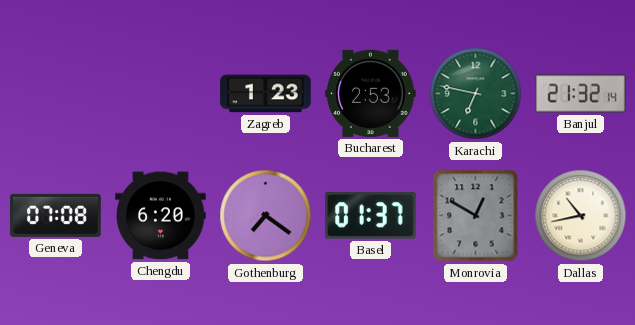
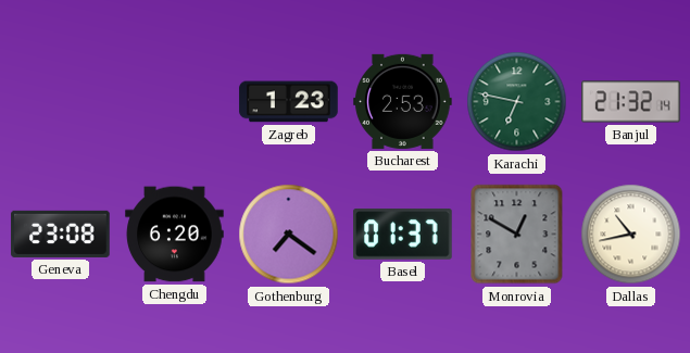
Geneva: 07:08 -> 23:08
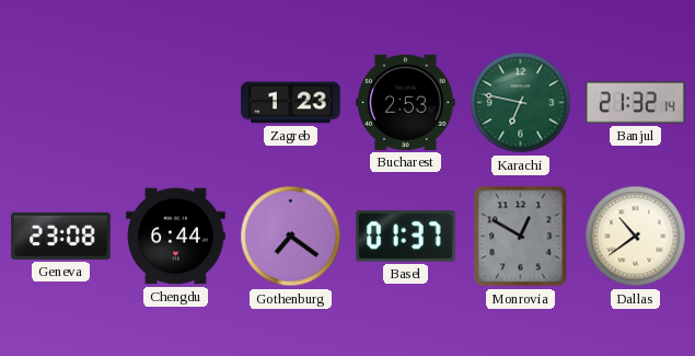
Chengdu: 6:20 -> 6:44
Dallas: 10:43 -> 10:39
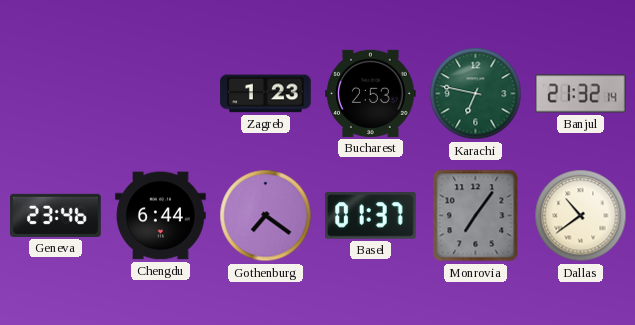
Geneva: 23:08 -> 23:46
Monrovia: 12:50 -> 7:06
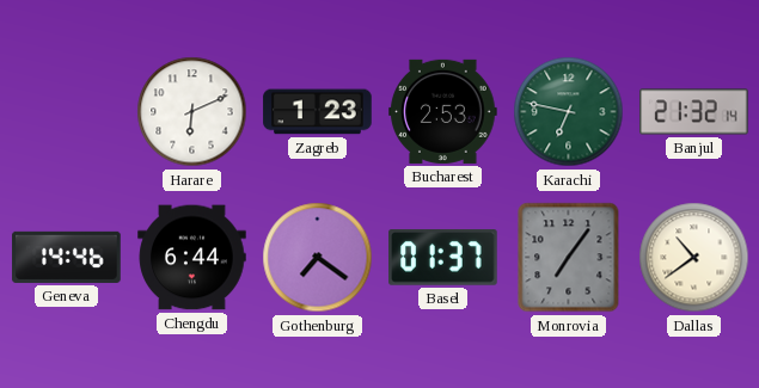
Harare: none -> 6:11
Geneva: 23:46 -> 14:46
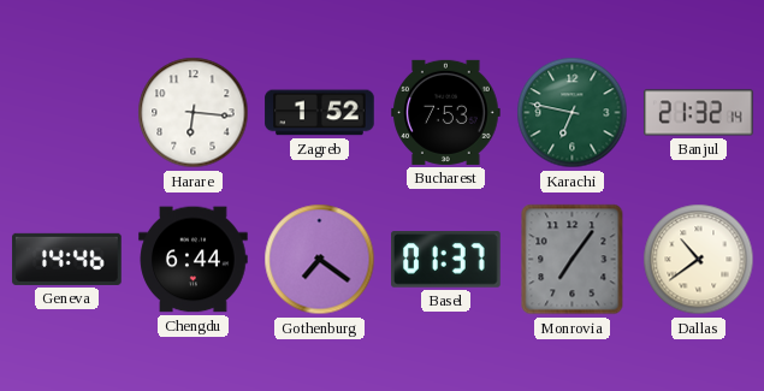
Harare: 6:11 -> 6:16
Zagreb: 1:23 -> 1:52
Bucharest: 2:53 -> 7:53
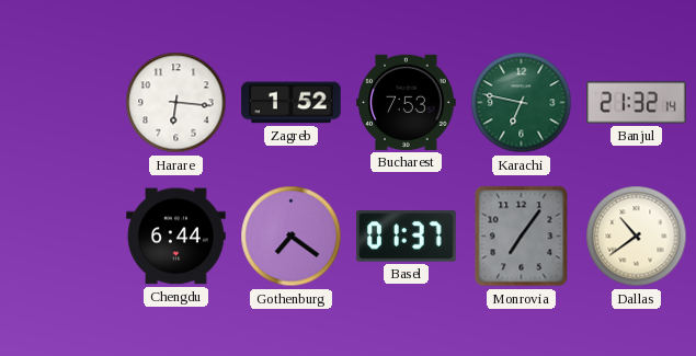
Geneva: 14:46 -> none
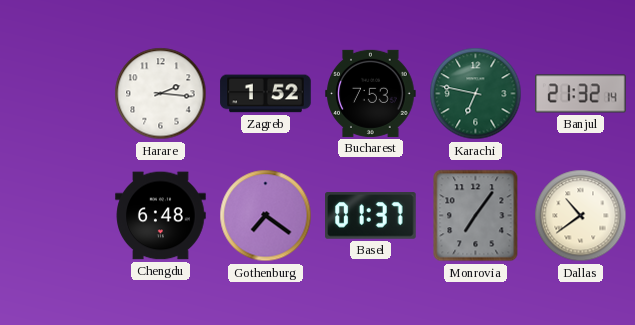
Harare: 6:16 -> 2:16
Chengdu: 6:44 -> 6:48
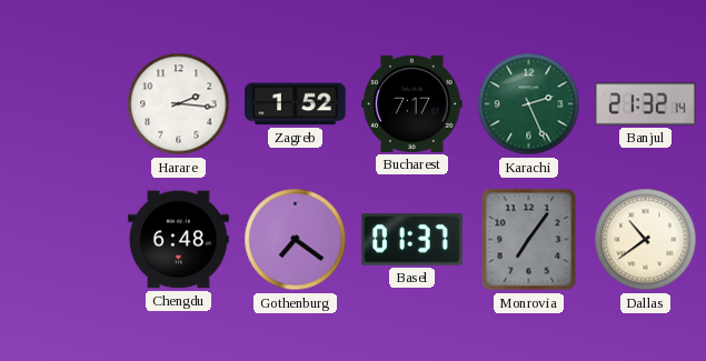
Bucharest: 7:53 -> 7:17
Karachi: 6:47 -> 2:26
